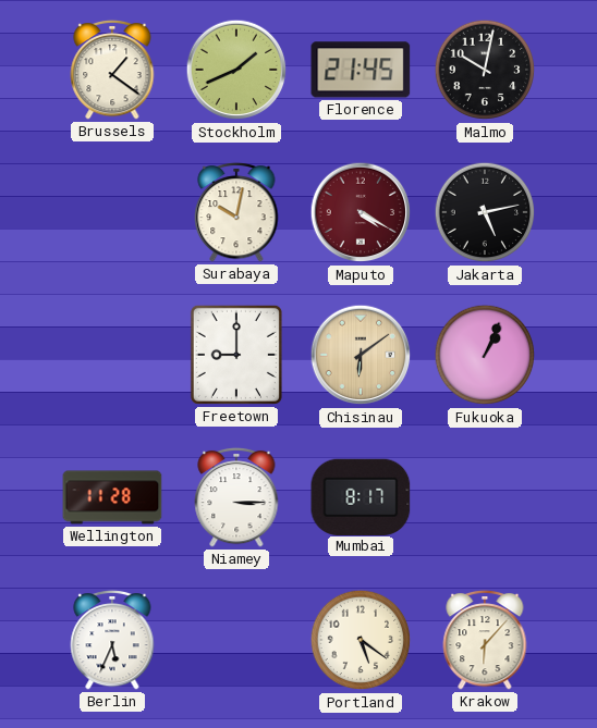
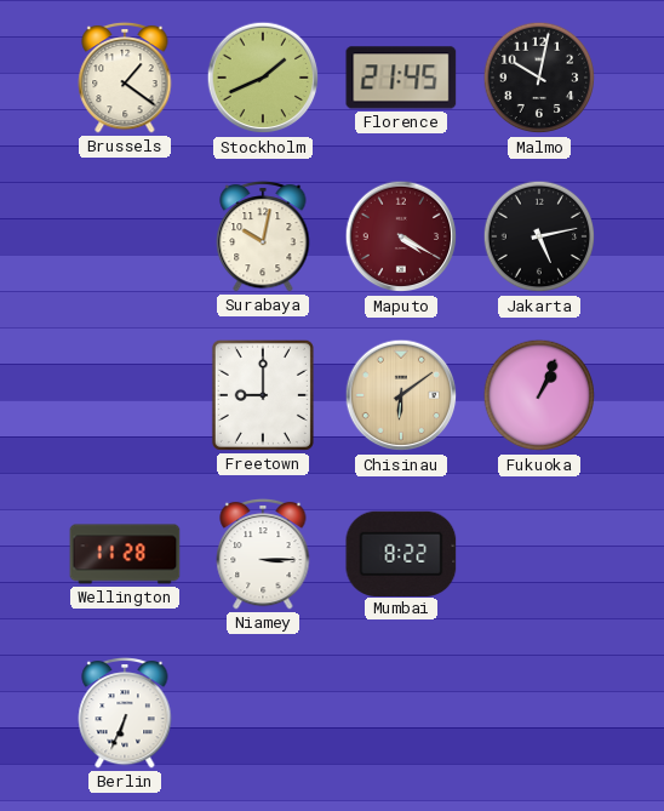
Mumbai: 8:17 -> 8:22
Berlin: 5:34 -> 6:34
Portland: 5:21 -> none
Krakow: 6:07 -> none
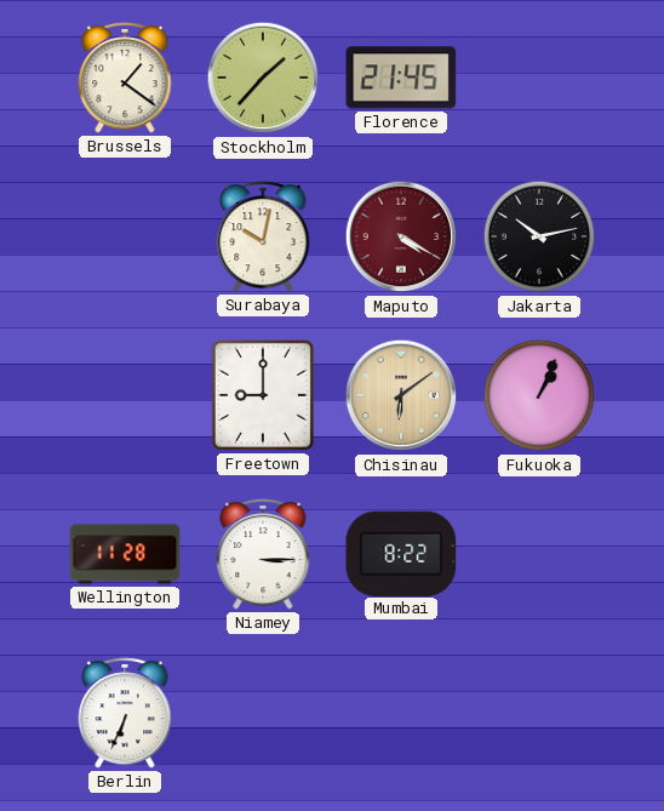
Stockholm: 1:41 -> 1:37
Malmo: 10:02 -> none
Jakarta: 5:13 -> 10:13
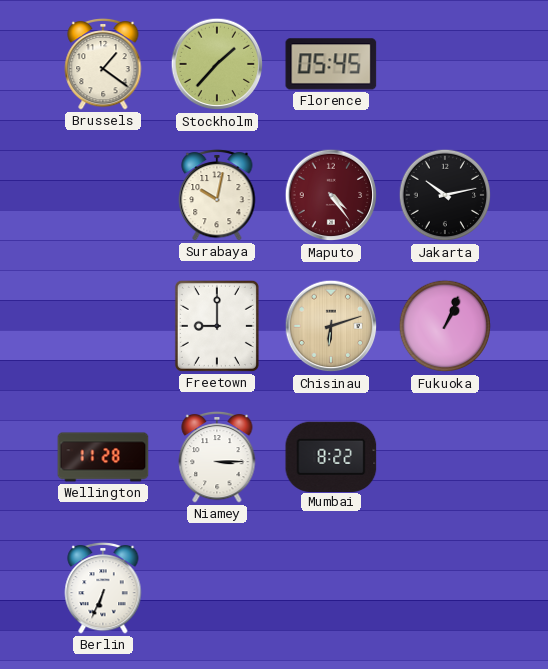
Florence: 21:45 -> 05:45
Maputo: 4:20 -> 4:24
Chisinau: 6:09 -> 6:12
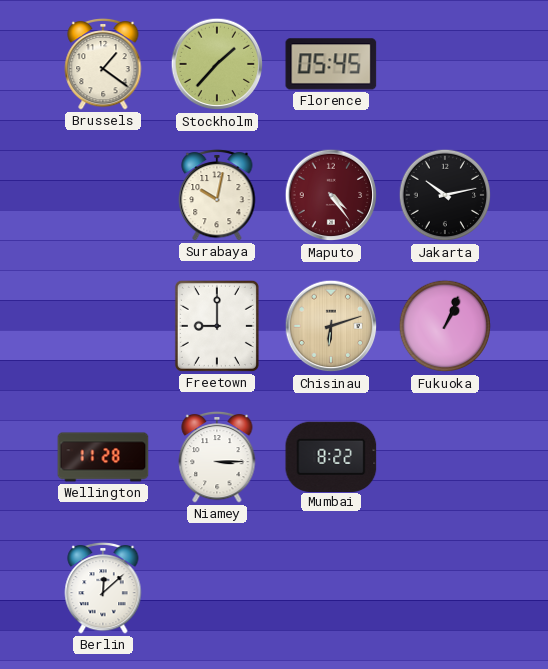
Berlin: 6:34 -> 12:08
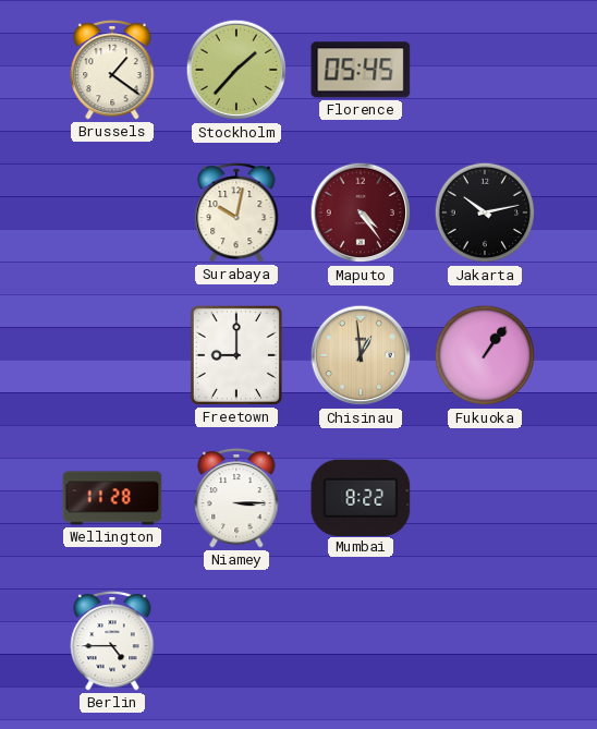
Chisinau: 6:12 -> 12:59
Fukuoka: 1:04 -> 1:06
Berlin: 12:08 -> 4:45
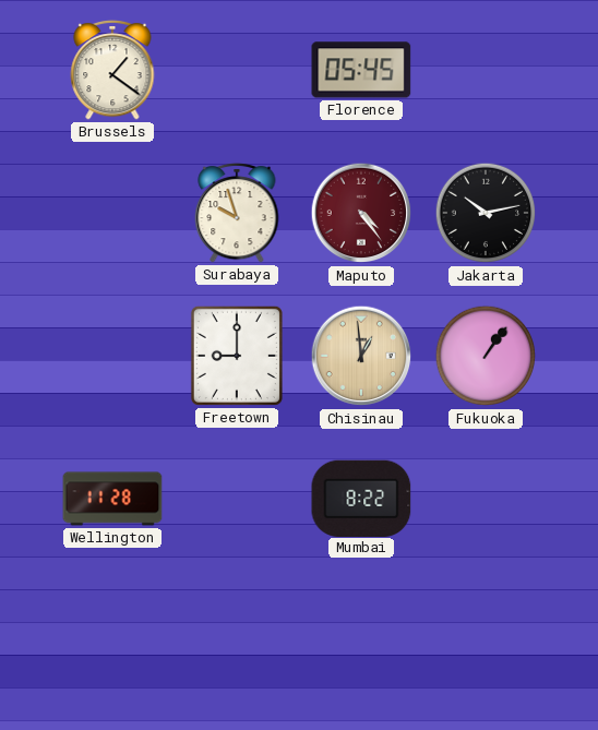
Stockholm: 1:37 -> none
Surabaya: 10:02 -> 9:57
Niamey: 3:15 -> none
Berlin: 4:45 -> none
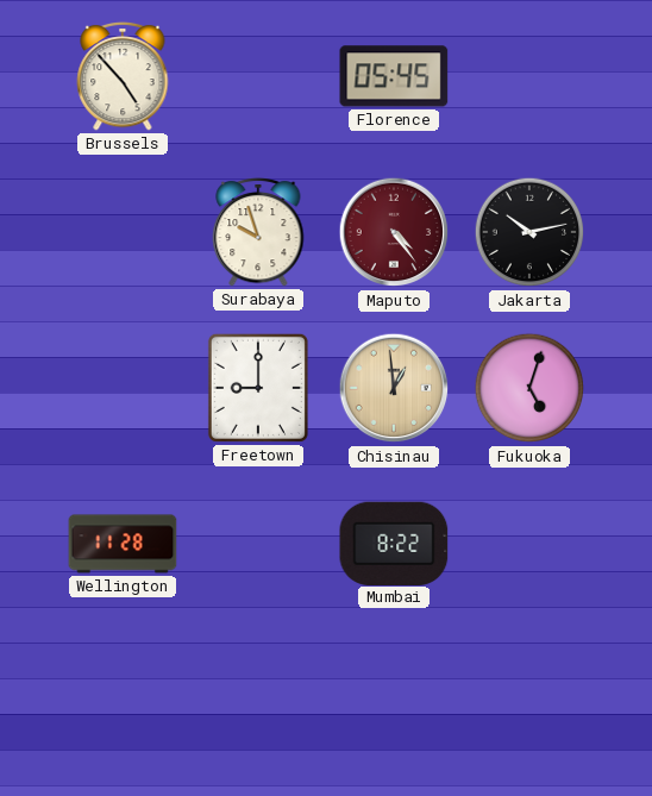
Brussels: 1:21 -> 4:53
Fukuoka: 1:06 -> 5:03
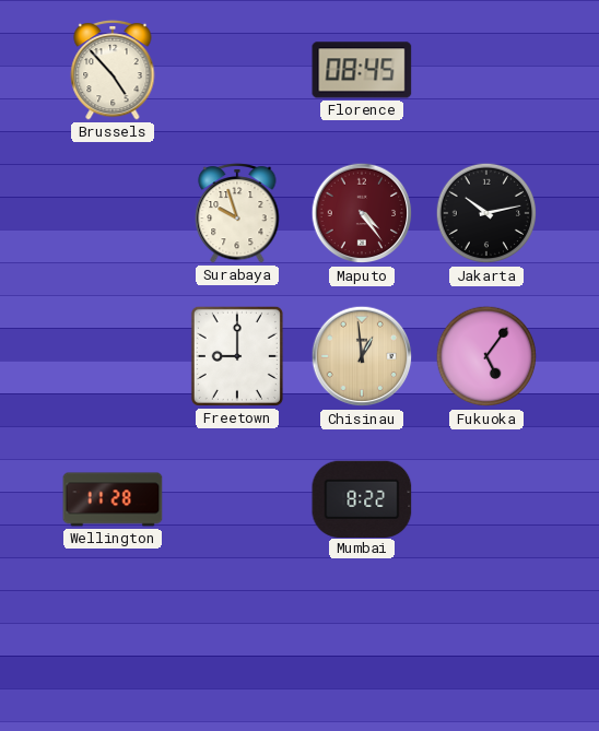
Florence: 05:45 -> 08:45
Fukuoka: 5:03 -> 5:06
